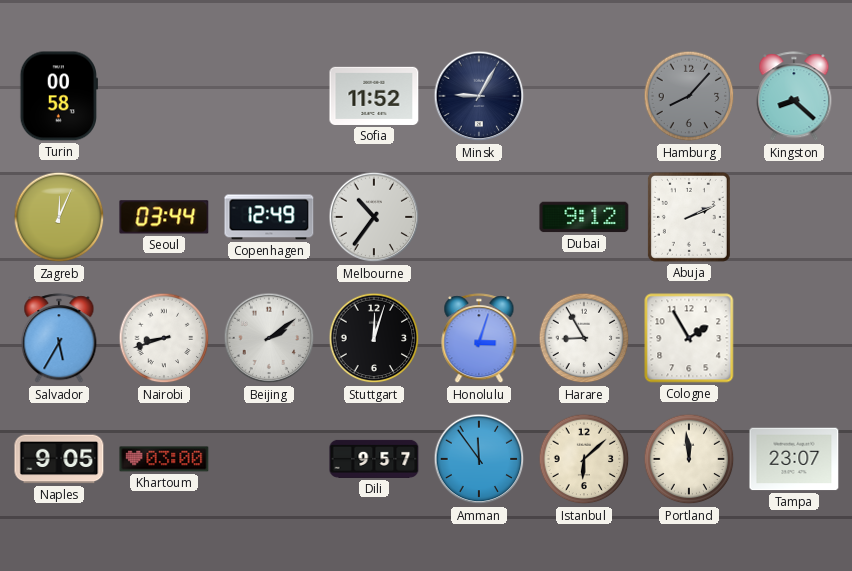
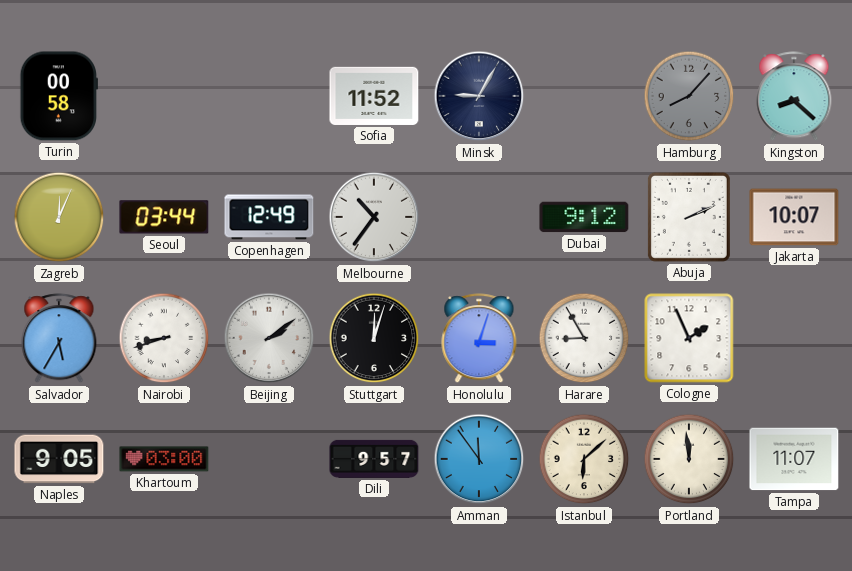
Jakarta: none -> 10:07
Cologne: 1:55 -> 1:56
Tampa: 23:07 -> 11:07
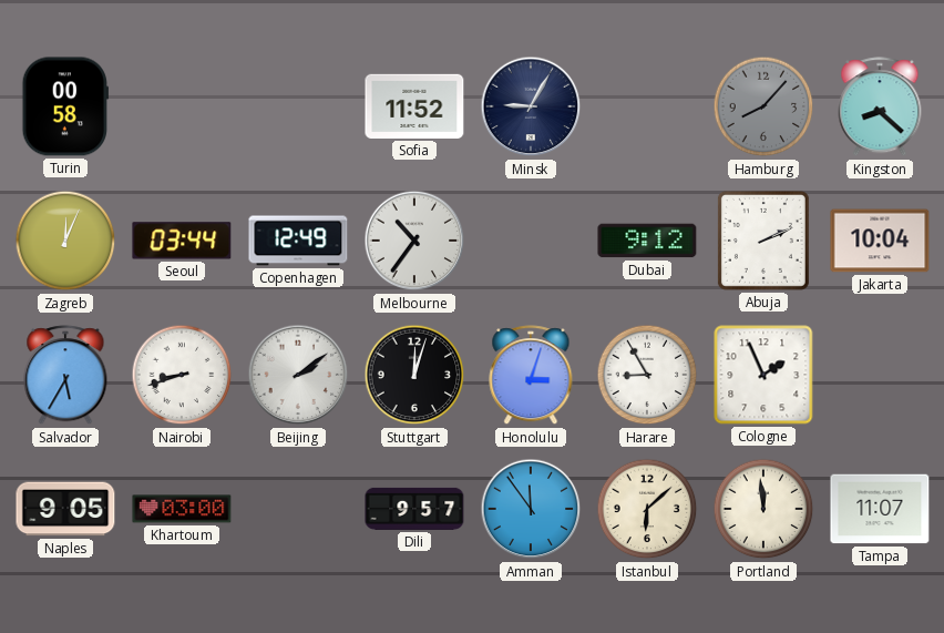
Jakarta: 10:07 -> 10:04
